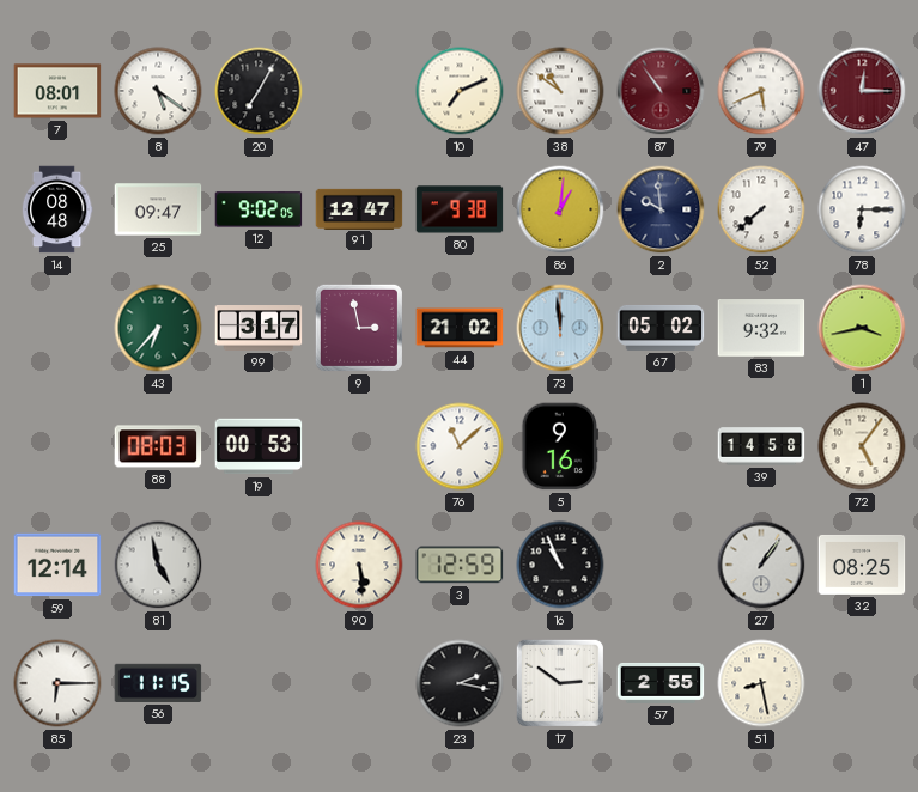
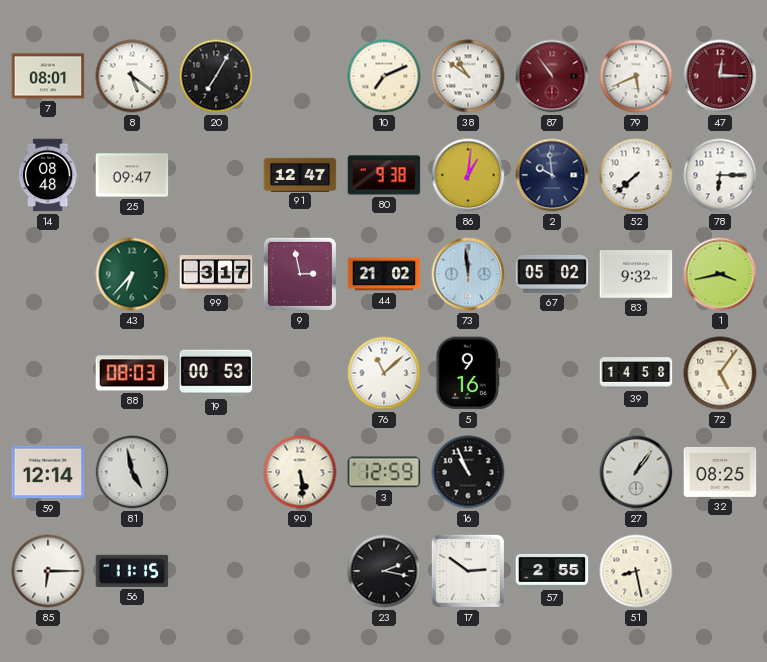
12: 9:02 -> none
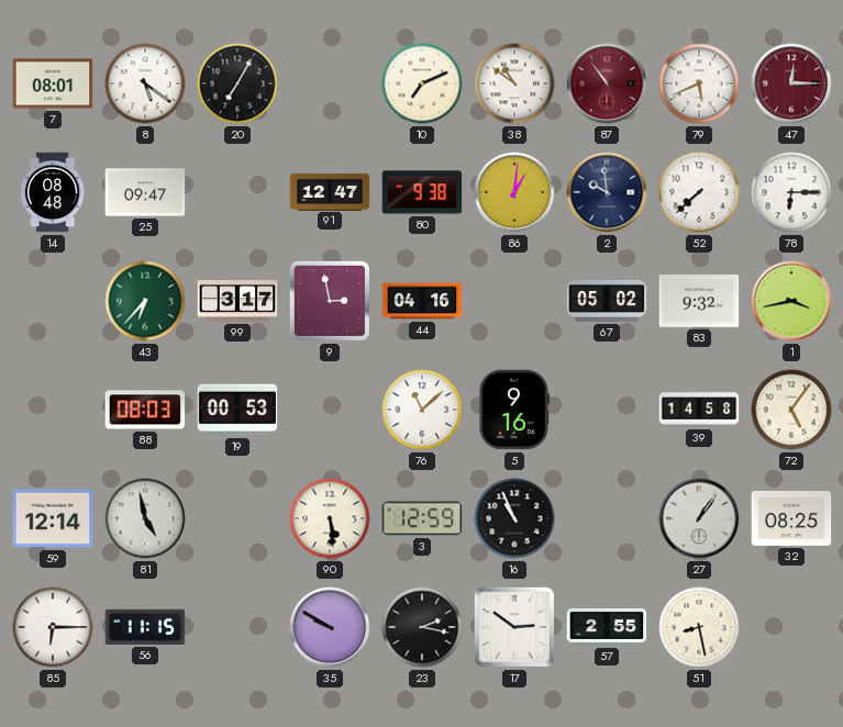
44: 21:02 -> 04:16
73: 11:59 -> none
35: none -> 9:50
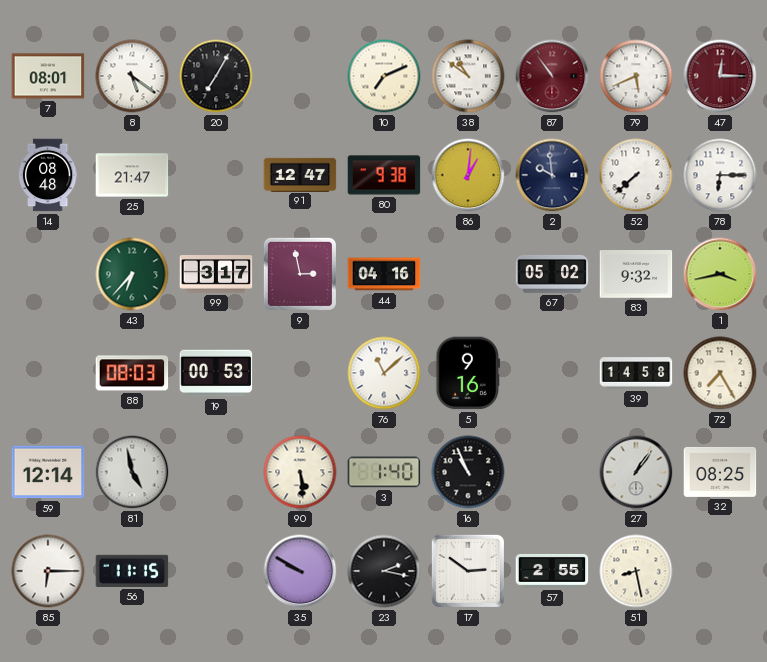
25: 09:47 -> 21:47
72: 5:06 -> 7:25
3: 12:59 -> 1:40
